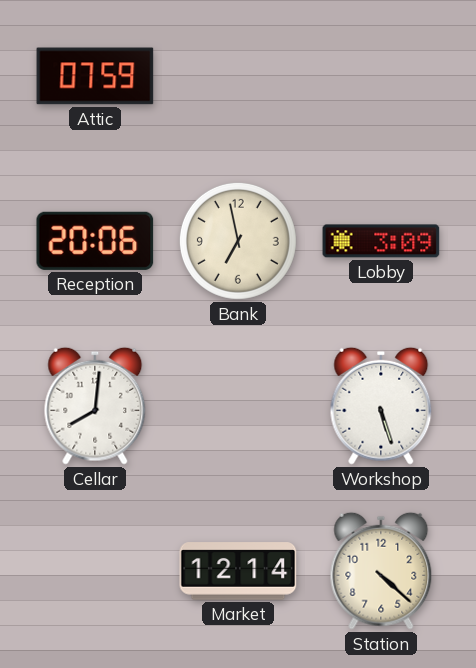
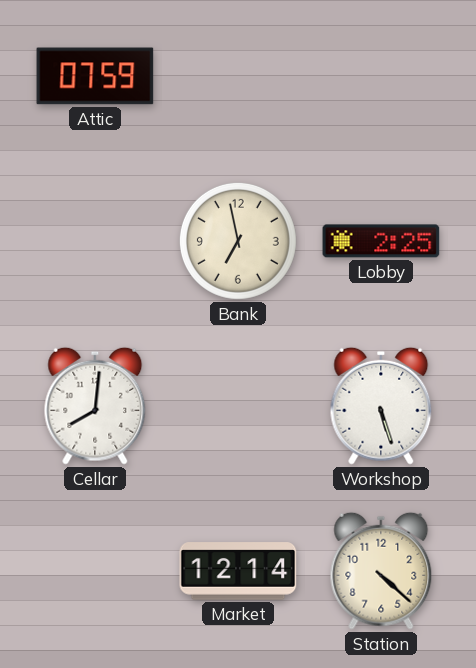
Reception: 20:06 -> none
Lobby: 3:09 -> 2:25
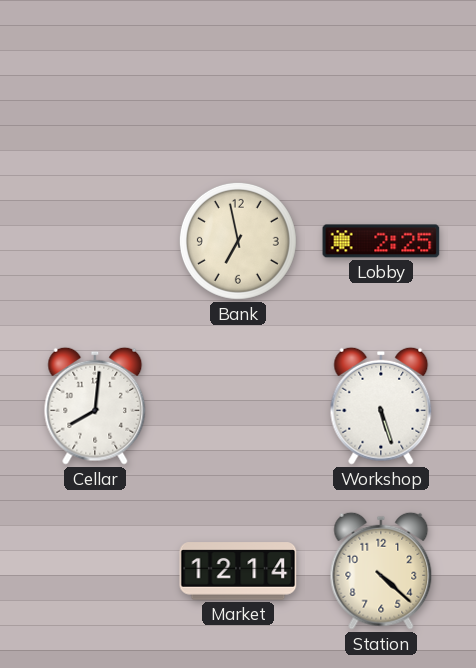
Attic: 07:59 -> none
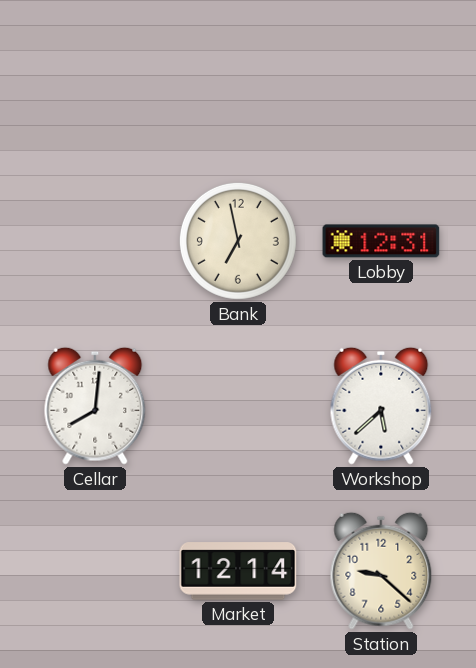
Lobby: 2:25 -> 12:31
Workshop: 5:27 -> 5:38
Station: 4:22 -> 9:22
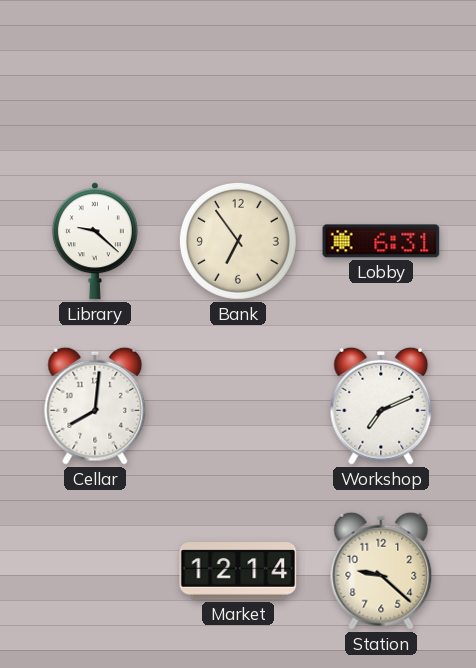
Library: none -> 9:22
Bank: 6:58 -> 6:54
Lobby: 12:31 -> 6:31
Workshop: 5:38 -> 7:11
